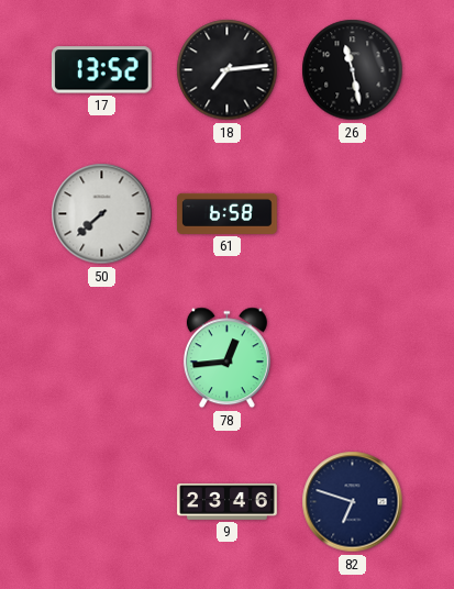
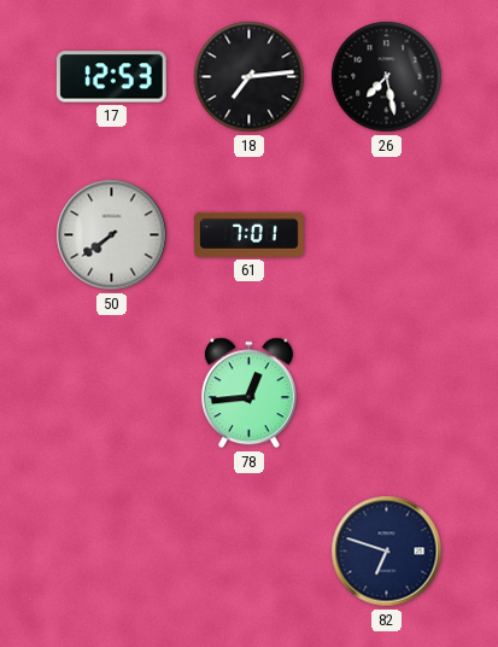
17: 13:52 -> 12:53
26: 11:28 -> 7:28
50: 7:38 -> 7:39
61: 6:58 -> 7:01
9: 23:46 -> none
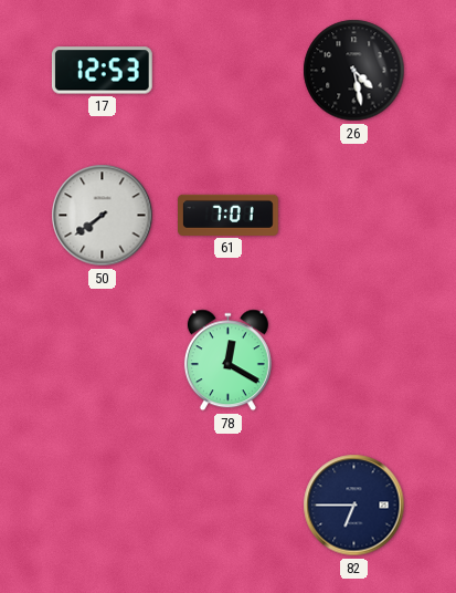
18: 7:14 -> none
26: 7:28 -> 4:28
78: 12:44 -> 12:20
82: 6:48 -> 6:45
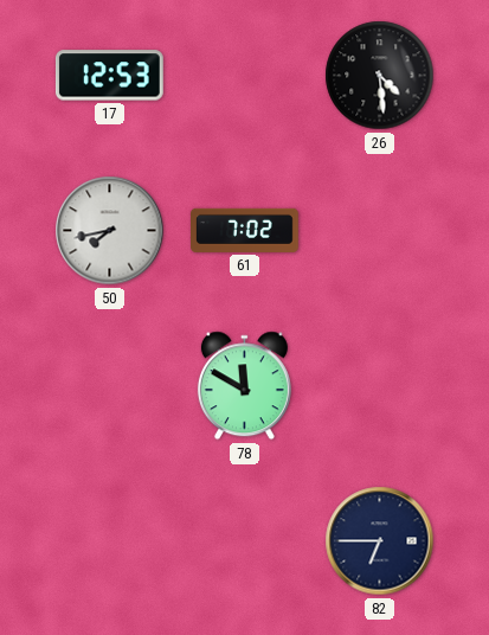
26: 4:28 -> 4:29
50: 7:39 -> 7:43
61: 7:01 -> 7:02
78: 12:20 -> 11:50
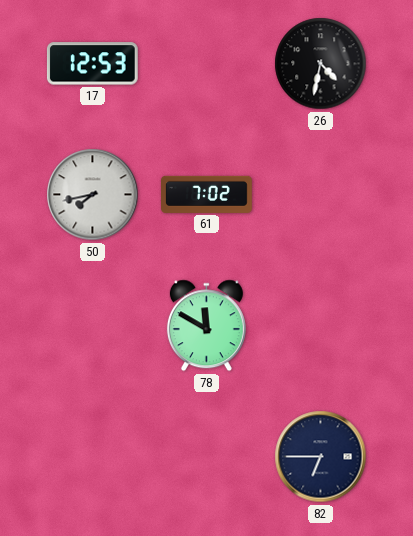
26: 4:29 -> 4:32
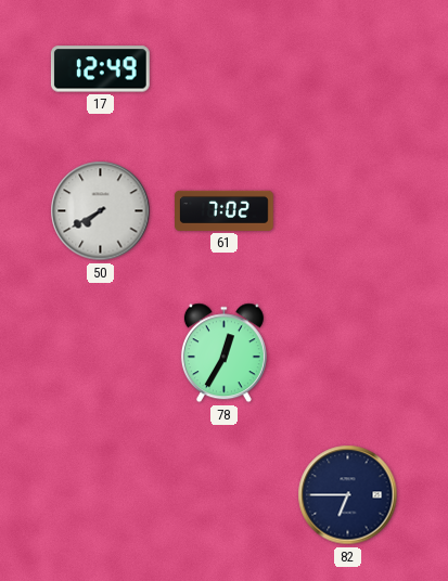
17: 12:53 -> 12:49
26: 4:32 -> none
50: 7:43 -> 7:40
78: 11:50 -> 12:35
